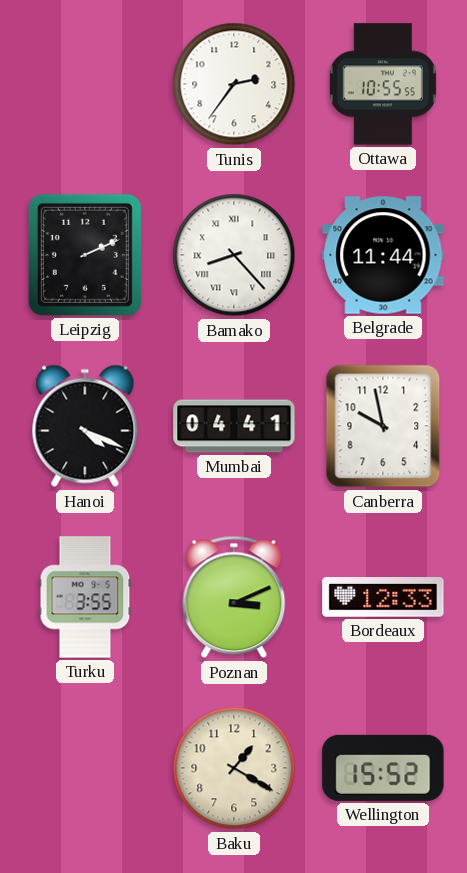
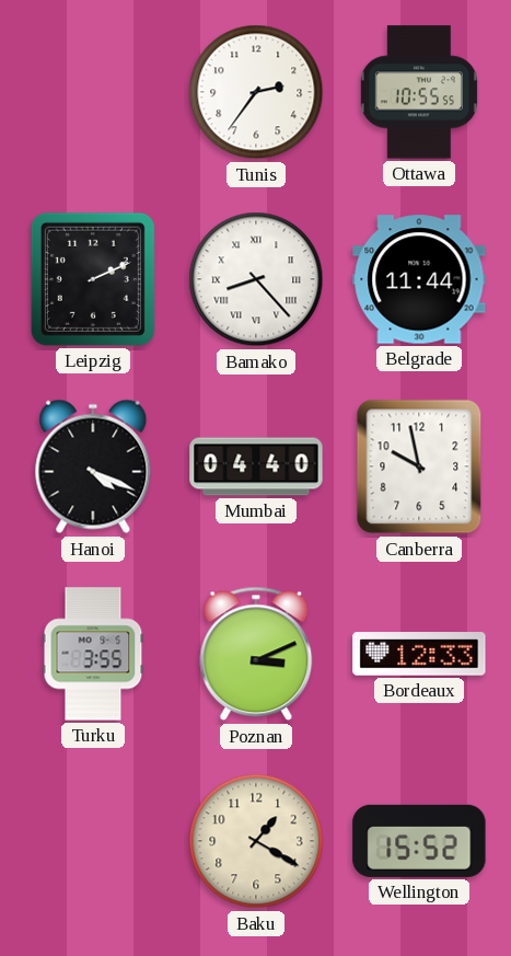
Mumbai: 04:41 -> 04:40
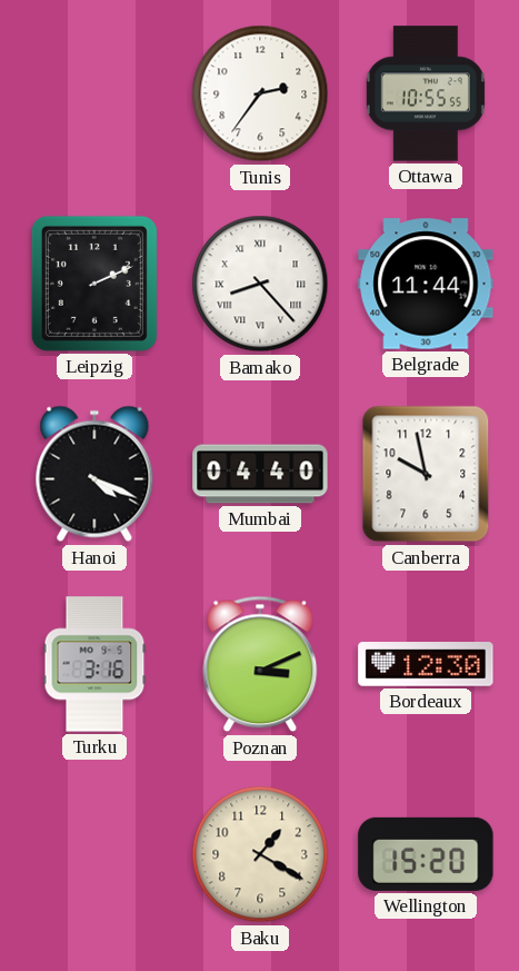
Turku: 3:55 -> 3:16
Bordeaux: 12:33 -> 12:30
Wellington: 15:52 -> 15:20
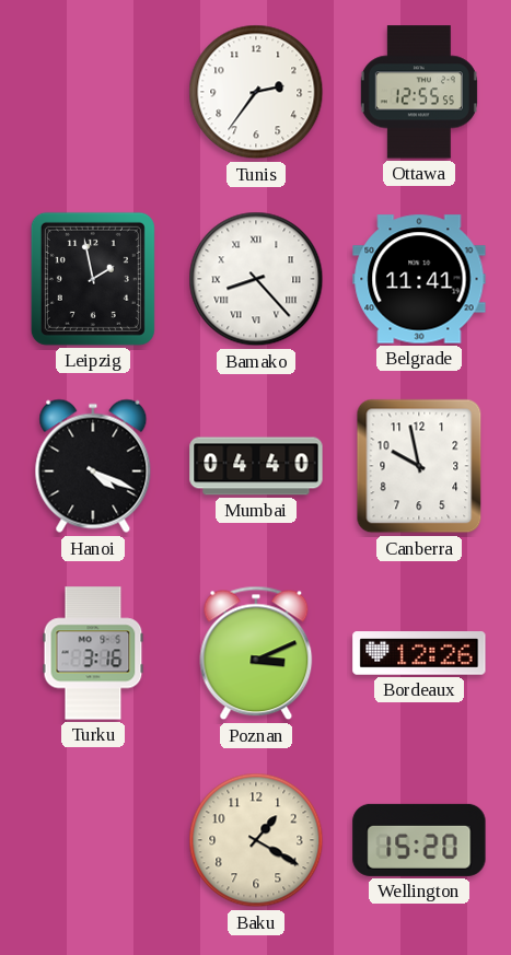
Ottawa: 10:55 -> 12:55
Leipzig: 2:11 -> 1:58
Belgrade: 11:44 -> 11:41
Bordeaux: 12:30 -> 12:26
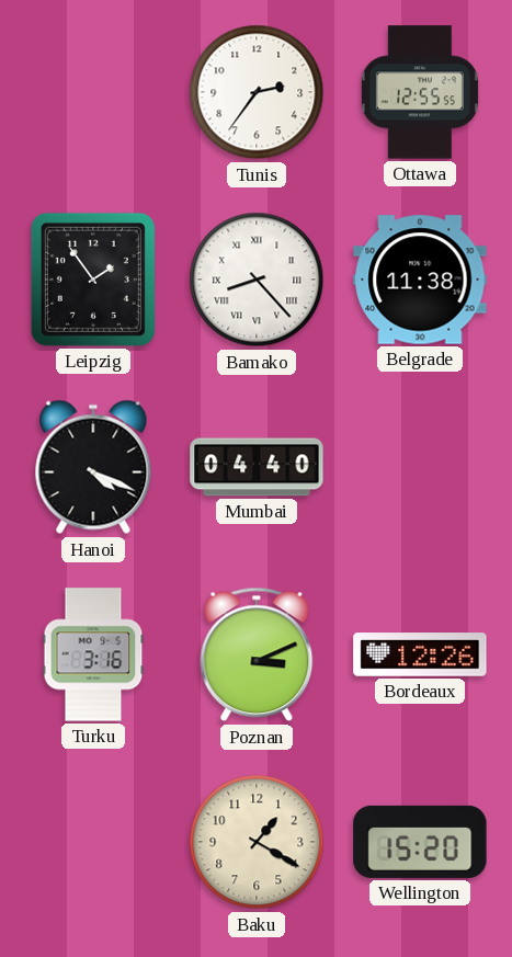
Leipzig: 1:58 -> 1:54
Belgrade: 11:41 -> 11:38
Canberra: 9:58 -> none
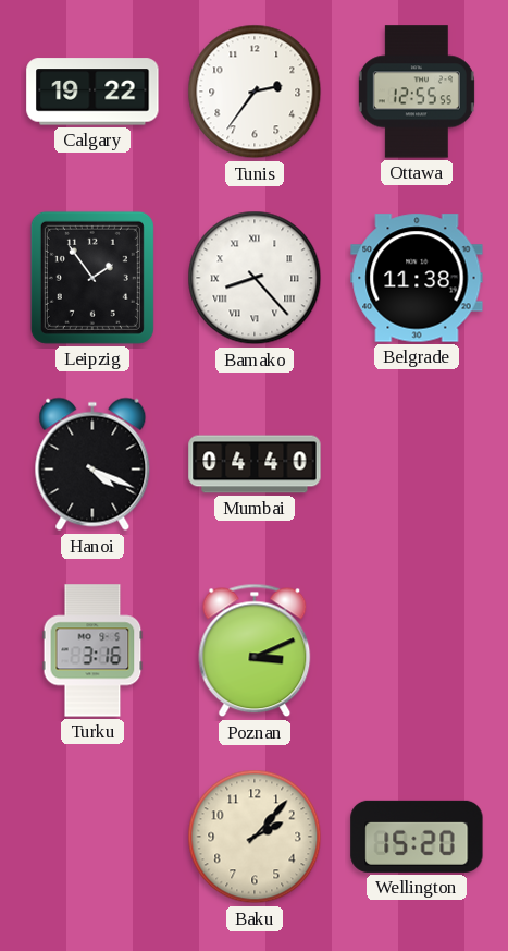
Calgary: none -> 19:22
Bordeaux: 12:26 -> none
Baku: 1:20 -> 2:07
